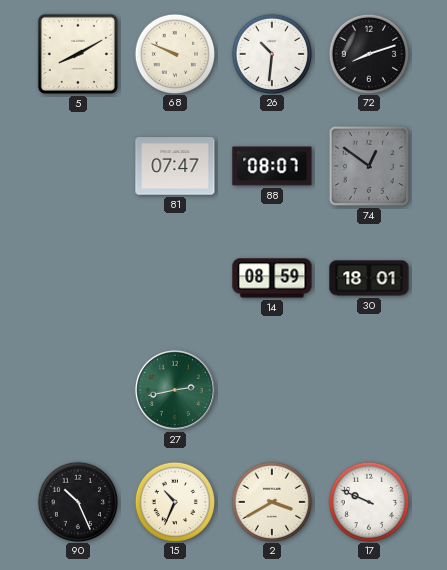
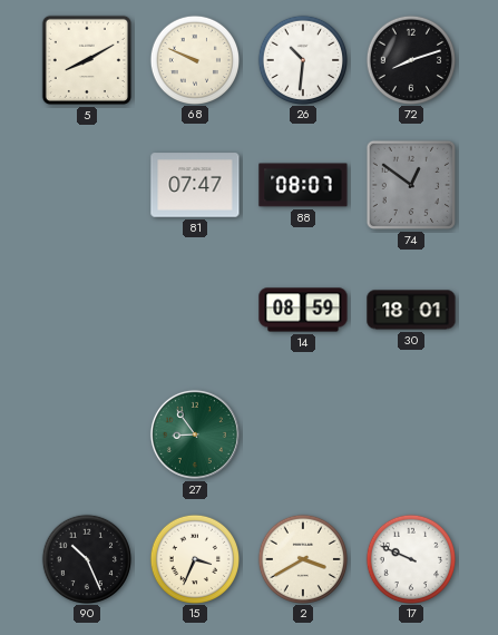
27: 2:43 -> 8:54
15: 10:34 -> 3:34
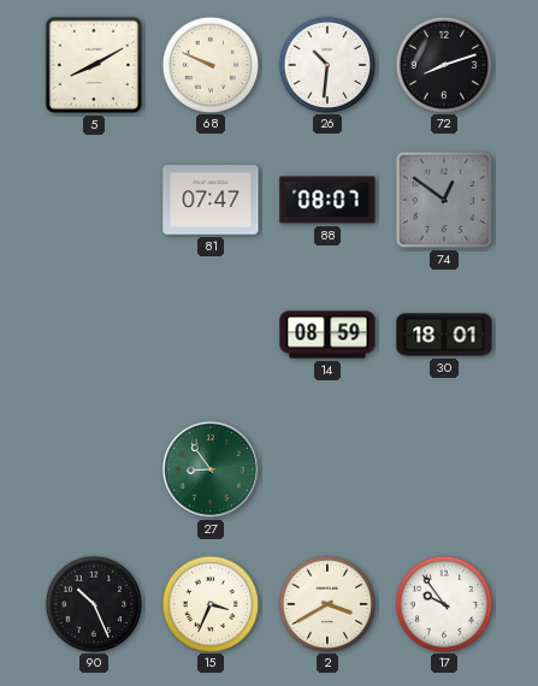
17: 9:49 -> 9:54
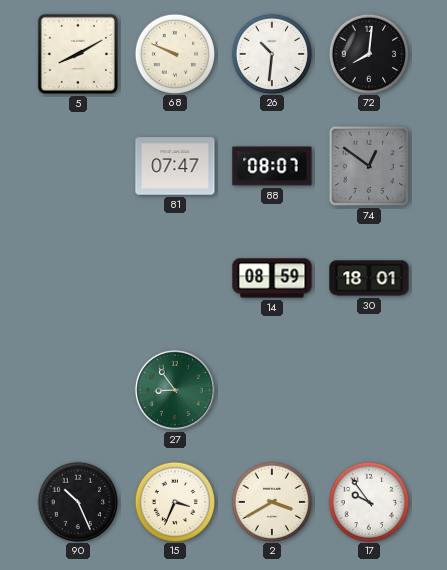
72: 8:12 -> 8:01
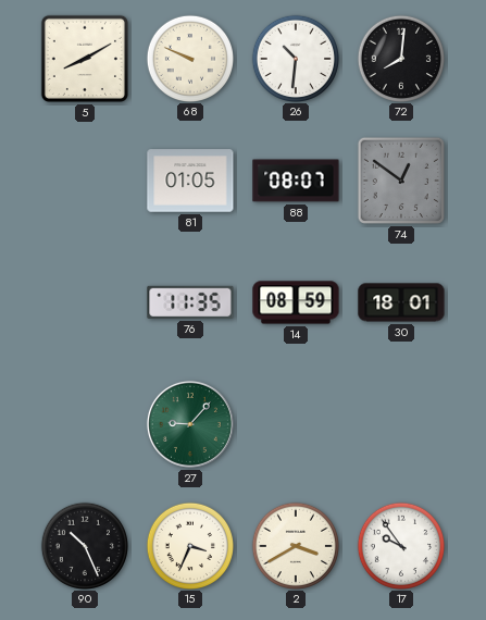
81: 07:47 -> 01:05
76: none -> 11:35
27: 8:54 -> 9:07
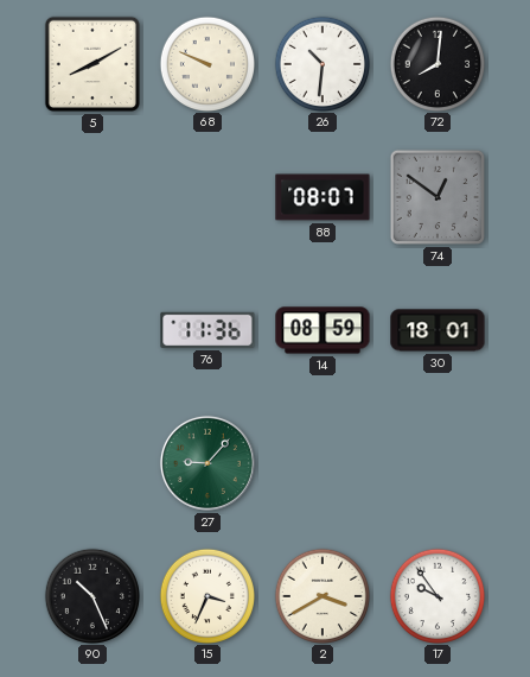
81: 01:05 -> none
76: 11:35 -> 11:36
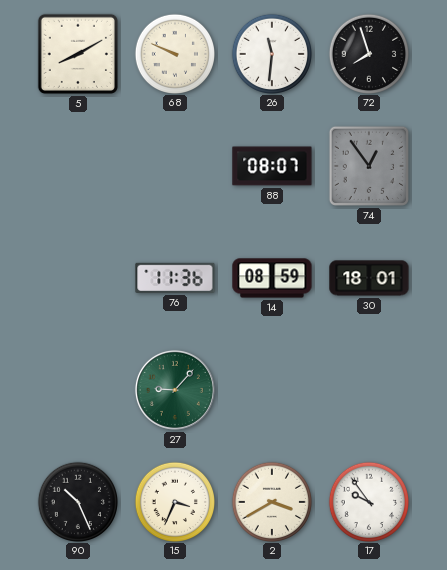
26: 10:31 -> 11:31
72: 8:01 -> 7:57
74: 12:51 -> 12:54
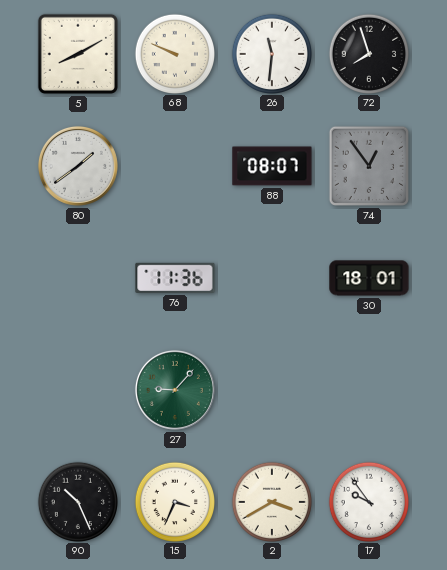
80: none -> 1:39
14: 08:59 -> none
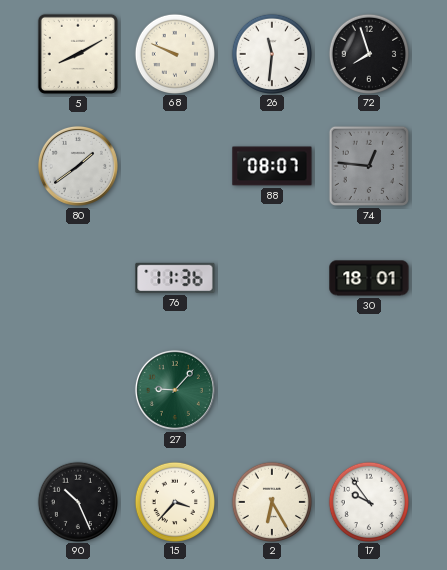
74: 12:54 -> 12:46
15: 3:34 -> 3:37
2: 3:40 -> 6:25
